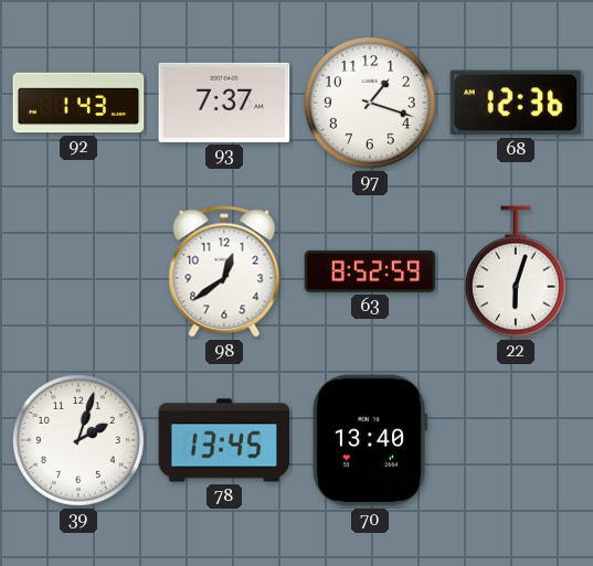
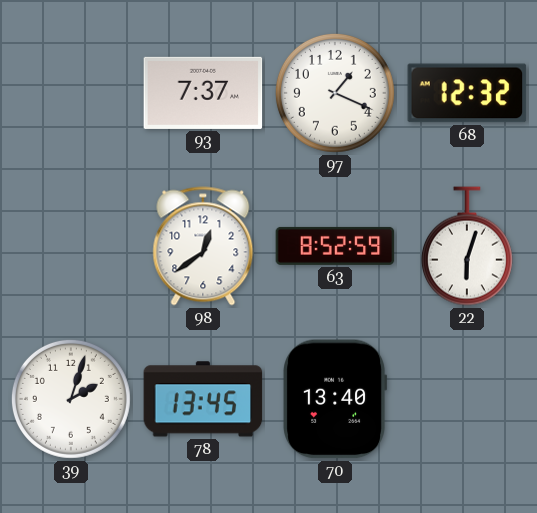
92: 1:43 -> none
97: 1:18 -> 1:19
68: 12:36 -> 12:32
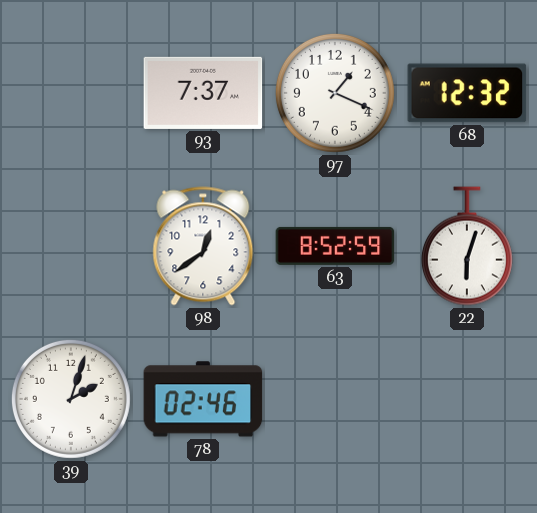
78: 13:45 -> 02:46
70: 13:40 -> none
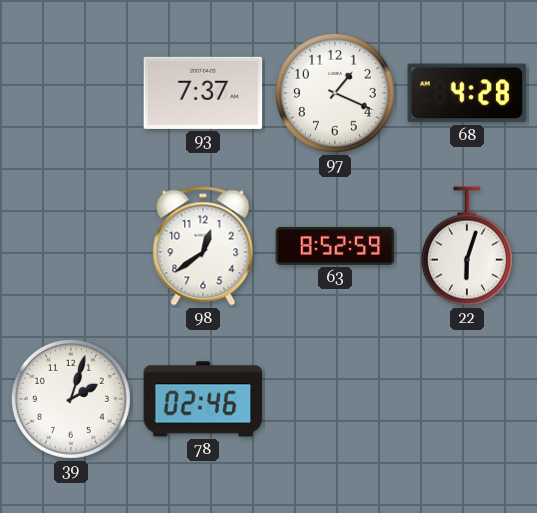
68: 12:32 -> 4:28
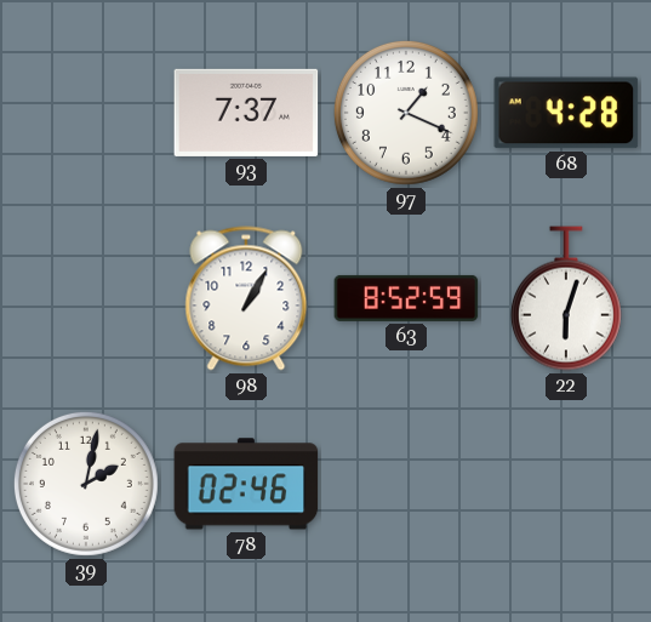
98: 12:39 -> 1:05
39: 2:03 -> 2:02
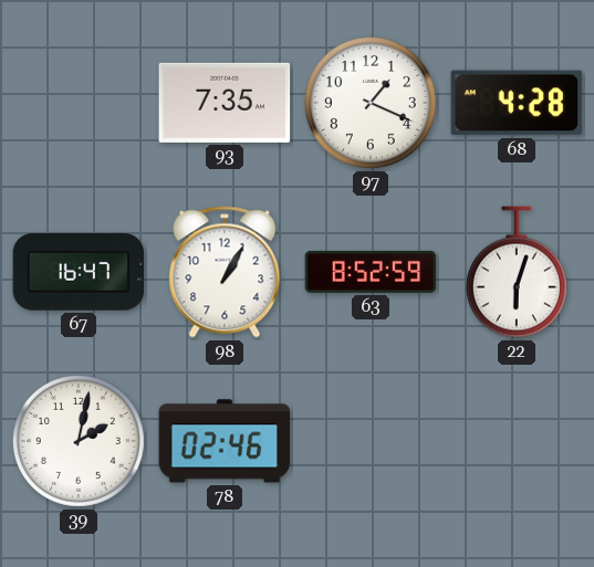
93: 7:37 -> 7:35
67: none -> 16:47
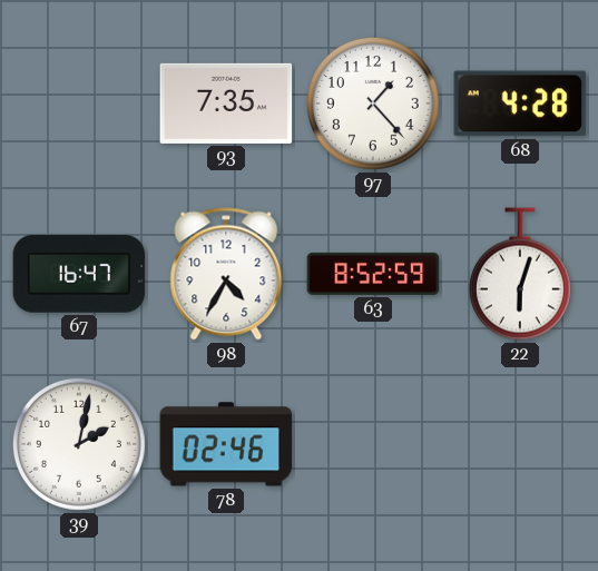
97: 1:19 -> 1:23
98: 1:05 -> 4:35
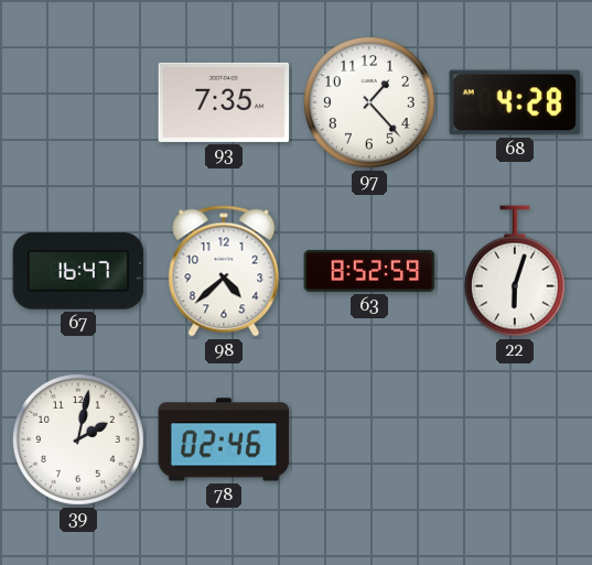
98: 4:35 -> 4:38
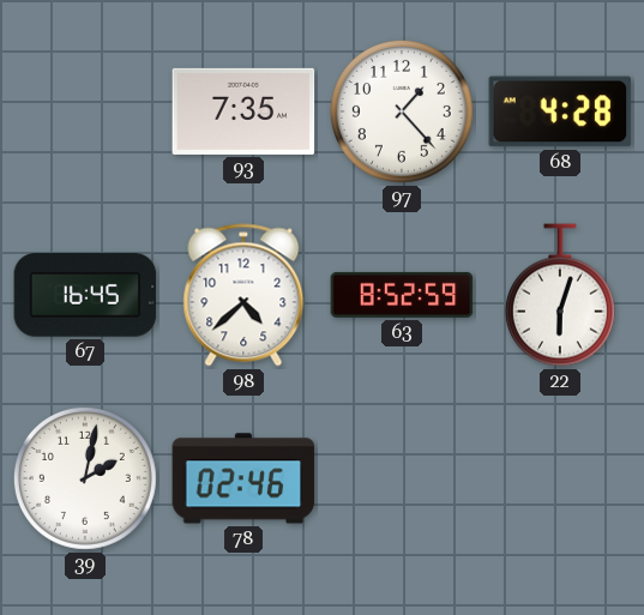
67: 16:47 -> 16:45
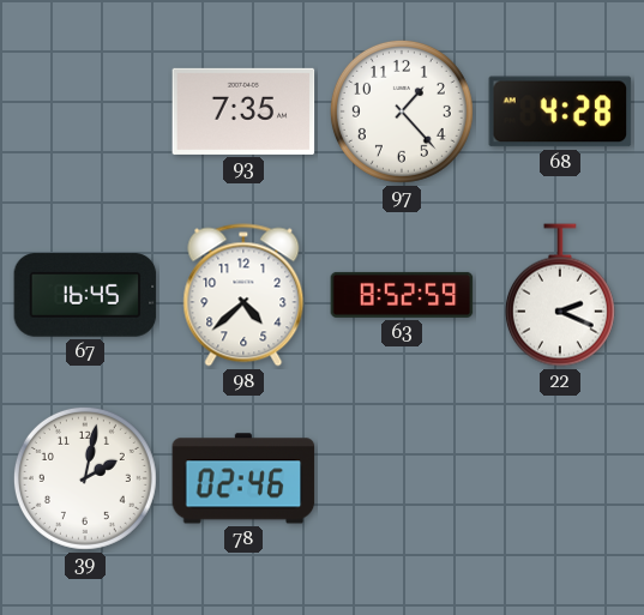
22: 6:03 -> 2:19
